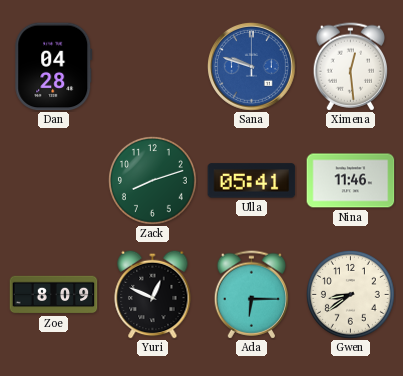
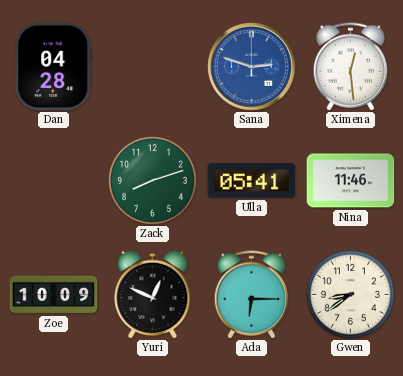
Sana: 9:48 -> 2:48
Zoe: 8:09 -> 10:09
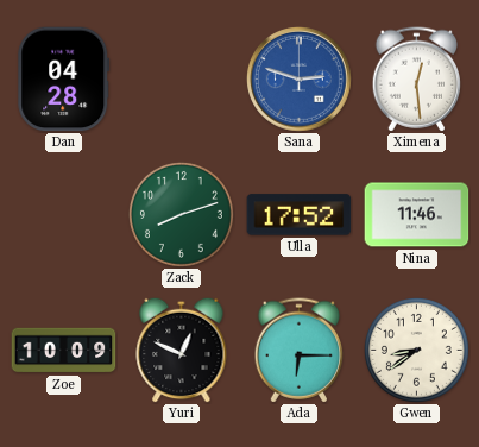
Ulla: 05:41 -> 17:52
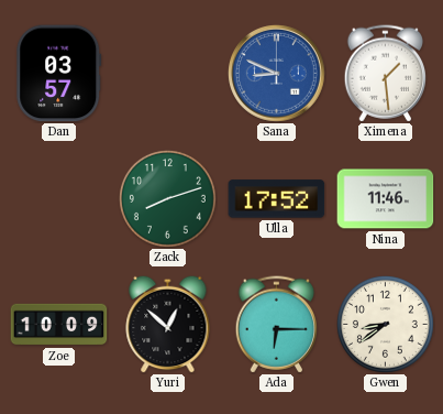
Dan: 04:28 -> 03:57
Sana: 2:48 -> 8:49
Ximena: 12:29 -> 1:29
Yuri: 12:49 -> 12:52
